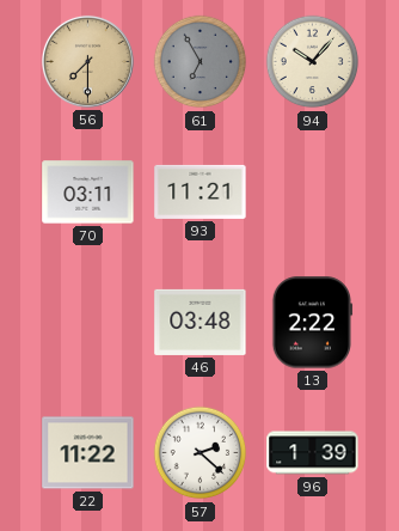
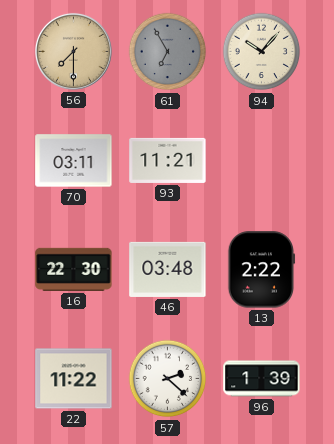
16: none -> 22:30
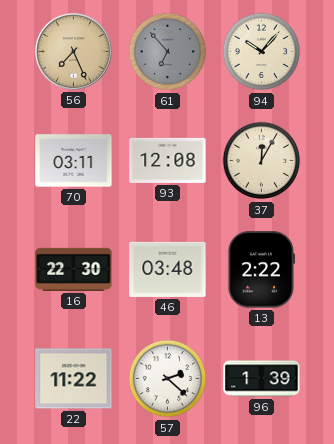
56: 7:30 -> 7:26
61: 6:55 -> 6:53
93: 11:21 -> 12:08
37: none -> 12:05
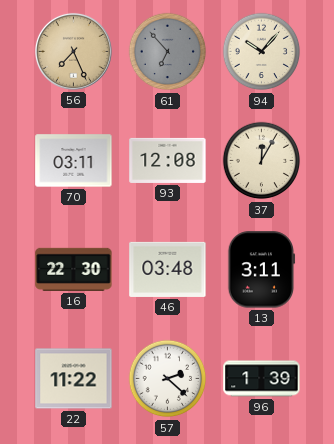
13: 2:22 -> 3:11
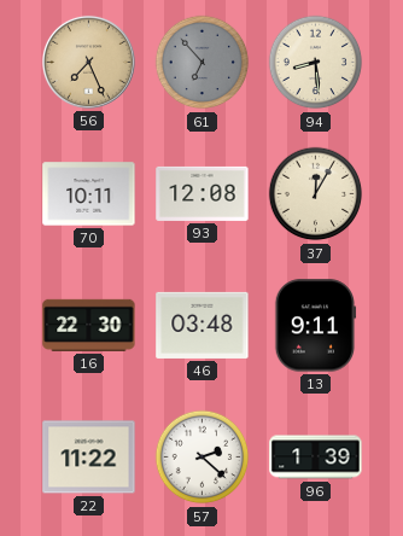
94: 10:07 -> 8:29
70: 03:11 -> 10:11
13: 3:11 -> 9:11
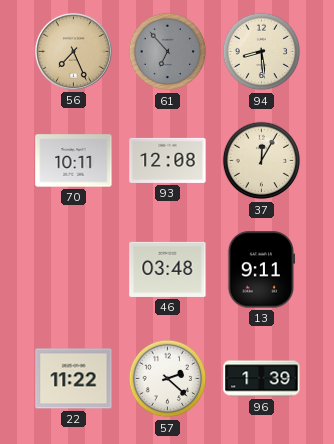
16: 22:30 -> none
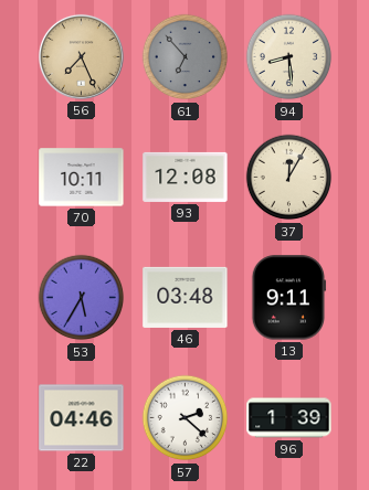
53: none -> 5:35
22: 11:22 -> 04:46
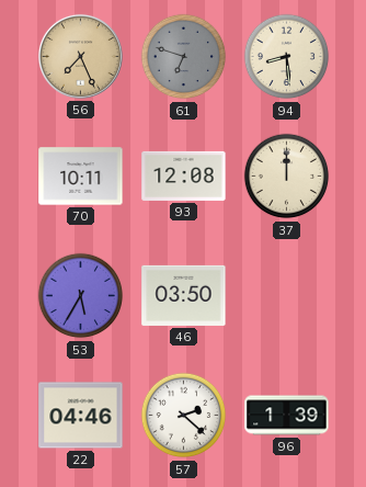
61: 6:53 -> 6:48
37: 12:05 -> 12:00
46: 03:48 -> 03:50
13: 9:11 -> none
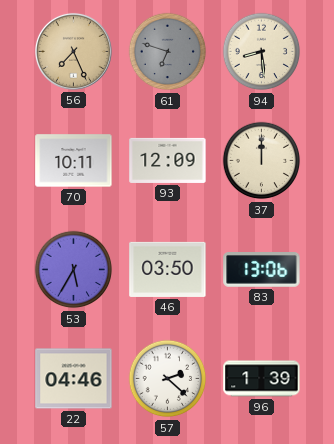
93: 12:08 -> 12:09
83: none -> 13:06
